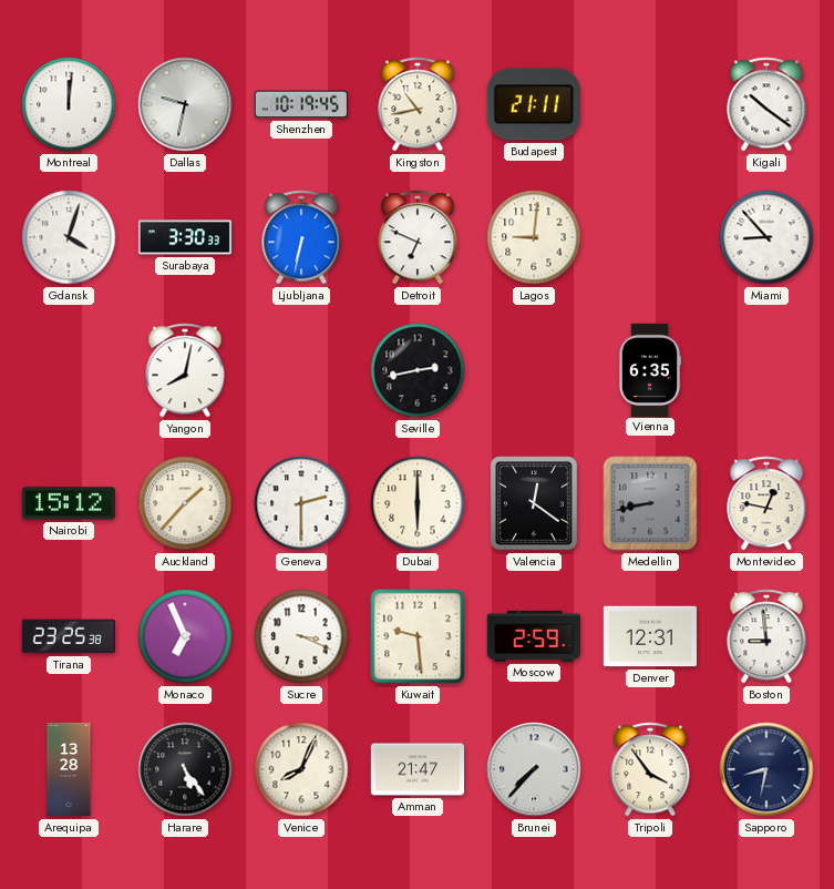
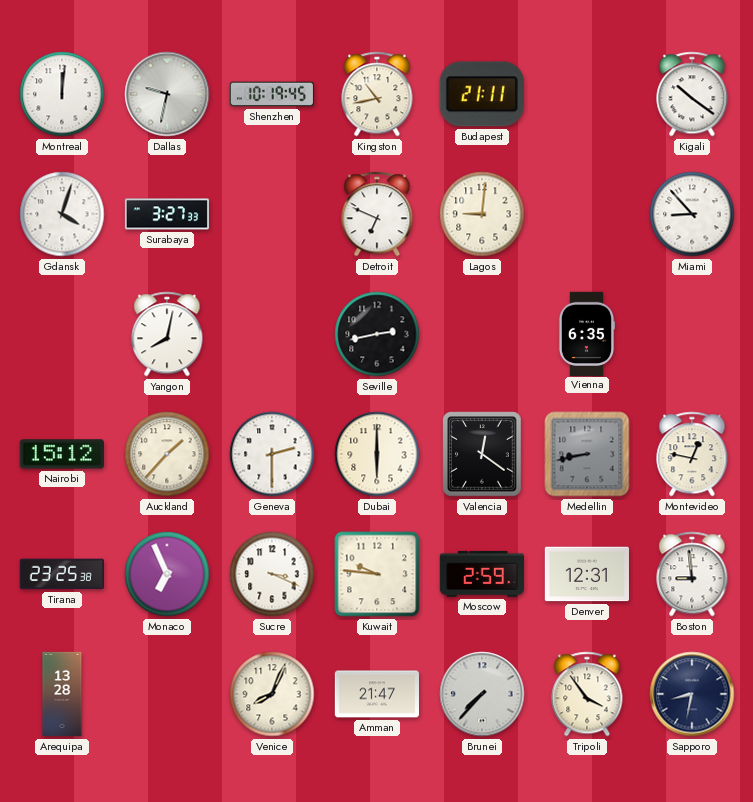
Surabaya: 3:30 -> 3:27
Ljubljana: 6:32 -> none
Kuwait: 9:29 -> 9:46
Harare: 5:24 -> none
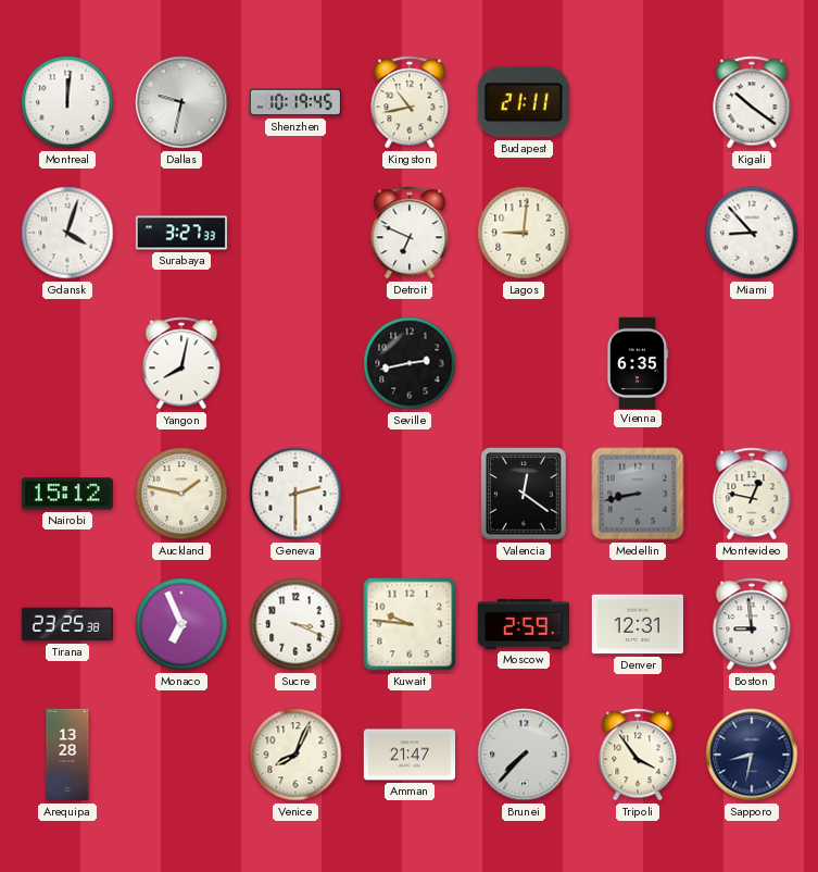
Auckland: 1:37 -> 1:47
Dubai: 6:00 -> none
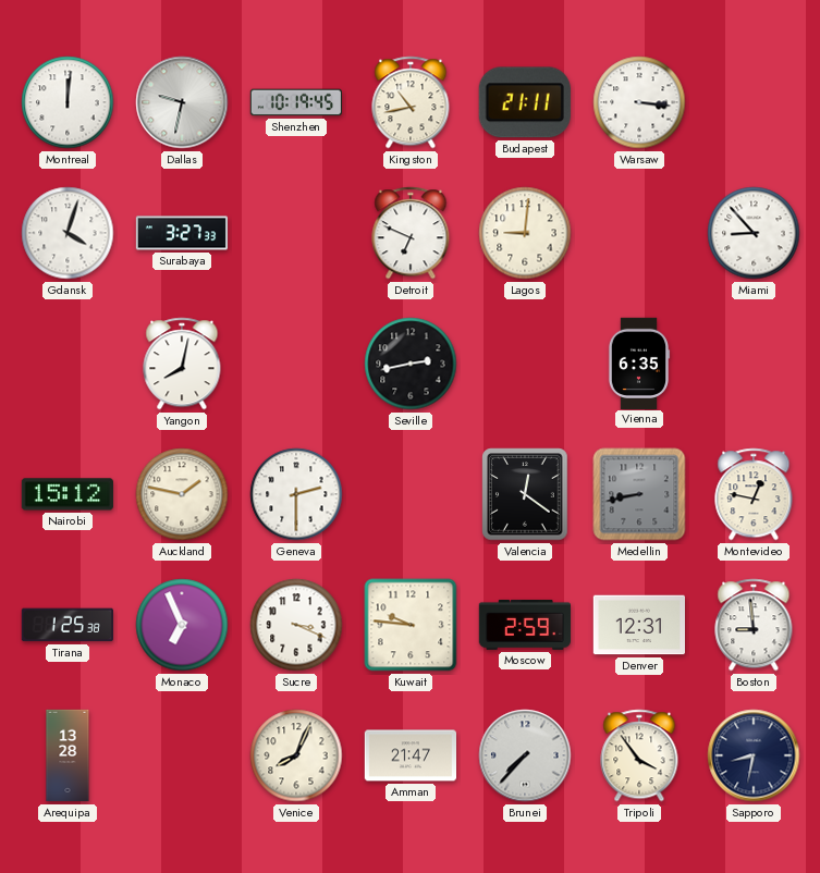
Warsaw: none -> 3:16
Kigali: 10:21 -> none
Tirana: 23:25 -> 1:25
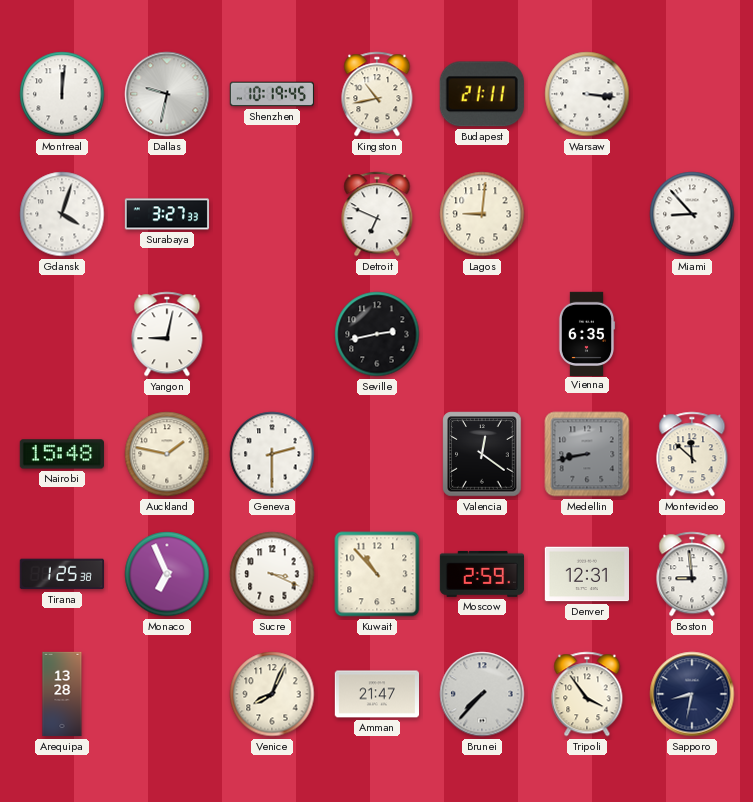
Yangon: 8:02 -> 9:02
Nairobi: 15:12 -> 15:48
Montevideo: 12:47 -> 11:52
Kuwait: 9:46 -> 10:53
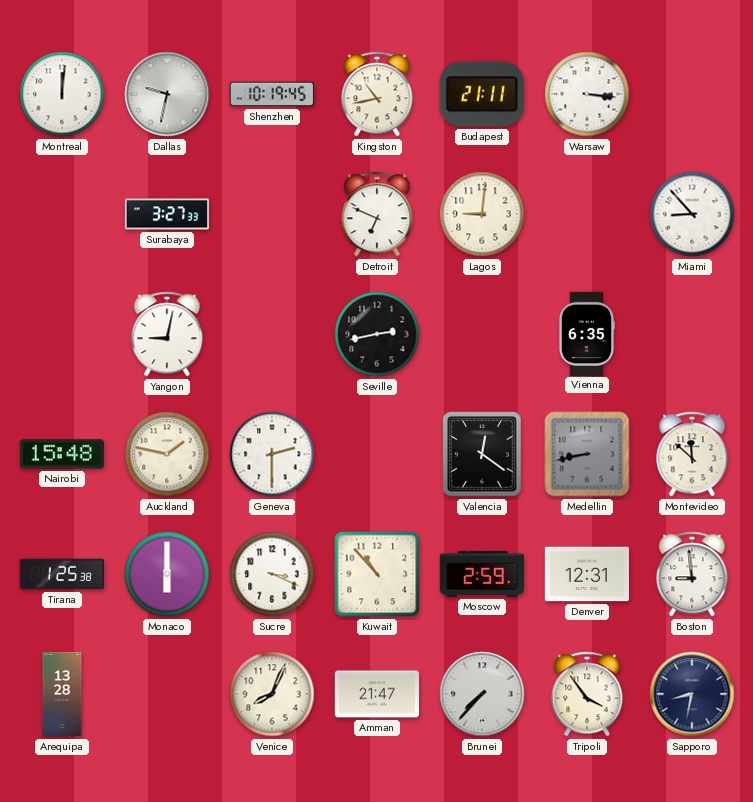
Gdansk: 4:03 -> none
Monaco: 6:56 -> 6:00
